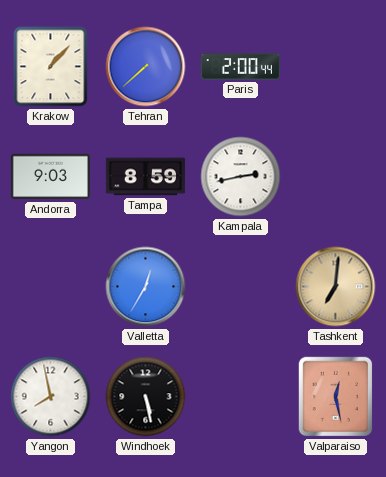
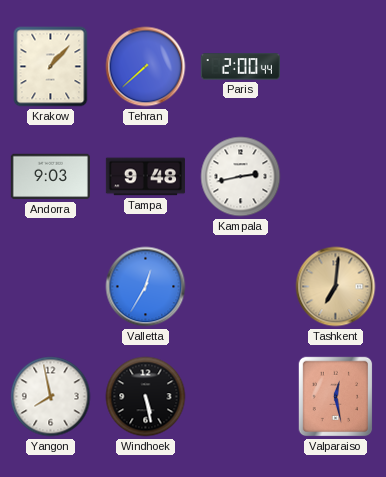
Tampa: 8:59 -> 9:48
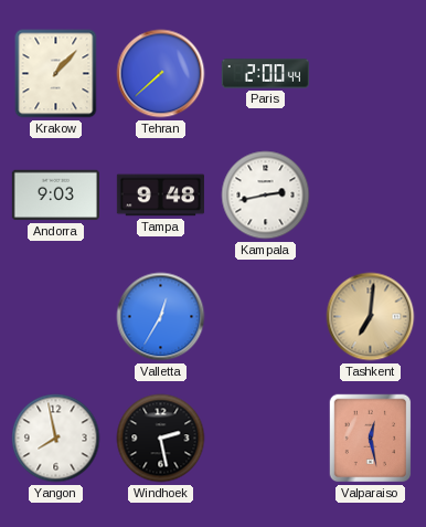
Windhoek: 5:28 -> 2:28
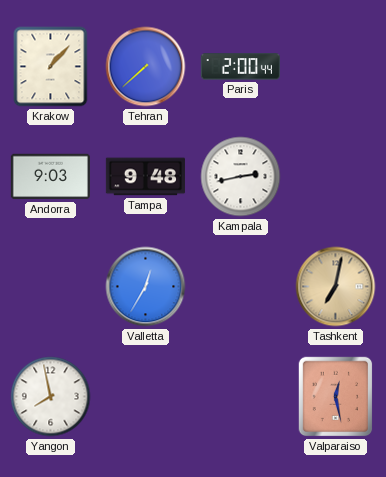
Tashkent: 7:01 -> 7:02
Windhoek: 2:28 -> none
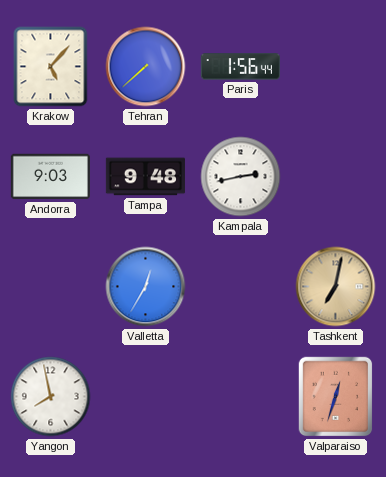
Krakow: 1:07 -> 5:07
Paris: 2:00 -> 1:56
Valparaiso: 12:28 -> 12:33
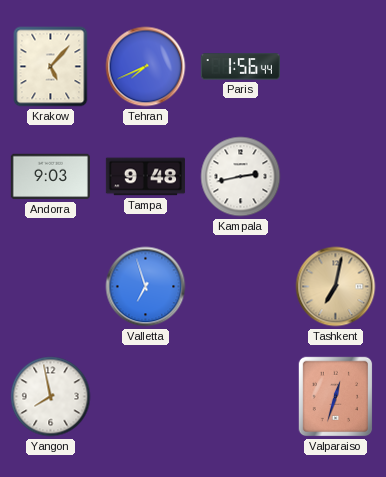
Tehran: 7:38 -> 7:41
Valletta: 12:35 -> 6:57
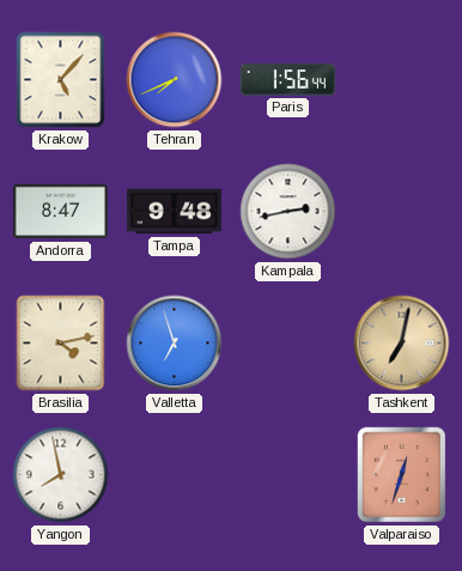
Andorra: 9:03 -> 8:47
Brasilia: none -> 4:13
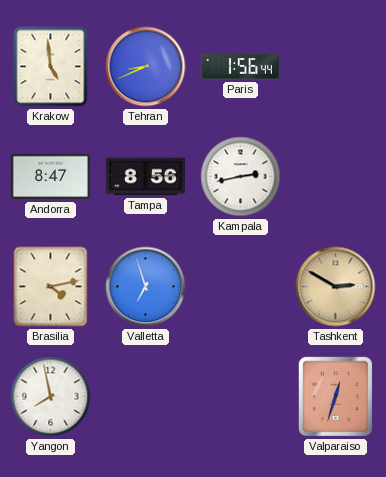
Krakow: 5:07 -> 4:59
Tehran: 7:41 -> 8:41
Tampa: 9:48 -> 8:56
Tashkent: 7:02 -> 2:50
